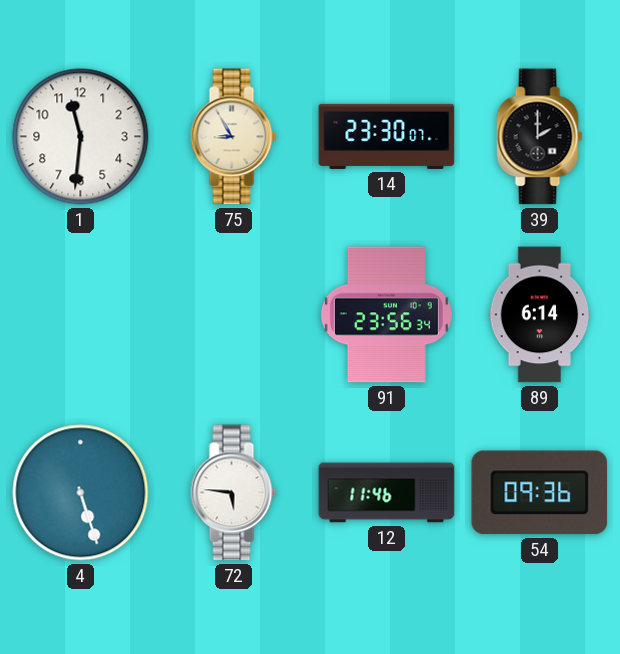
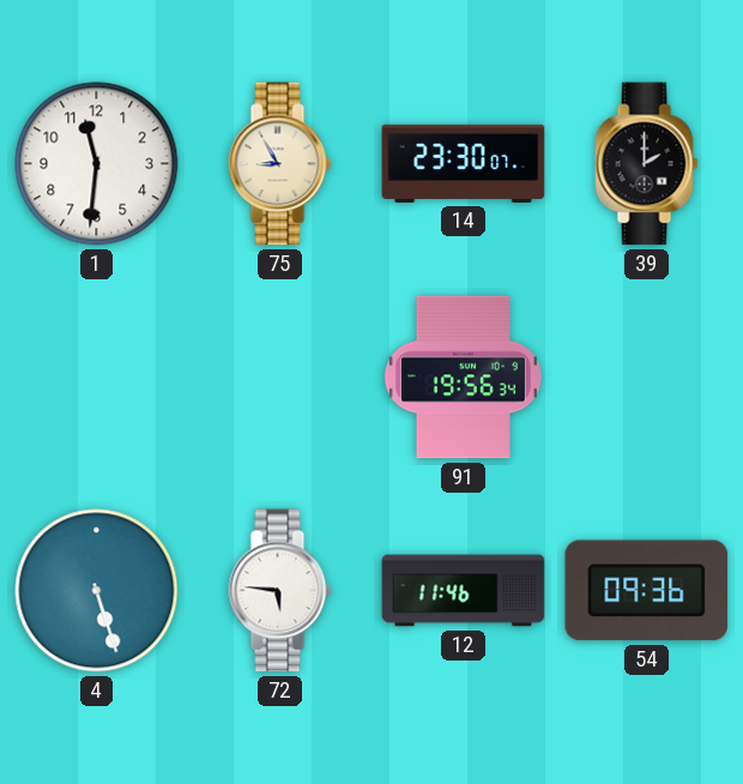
91: 23:56 -> 19:56
89: 6:14 -> none
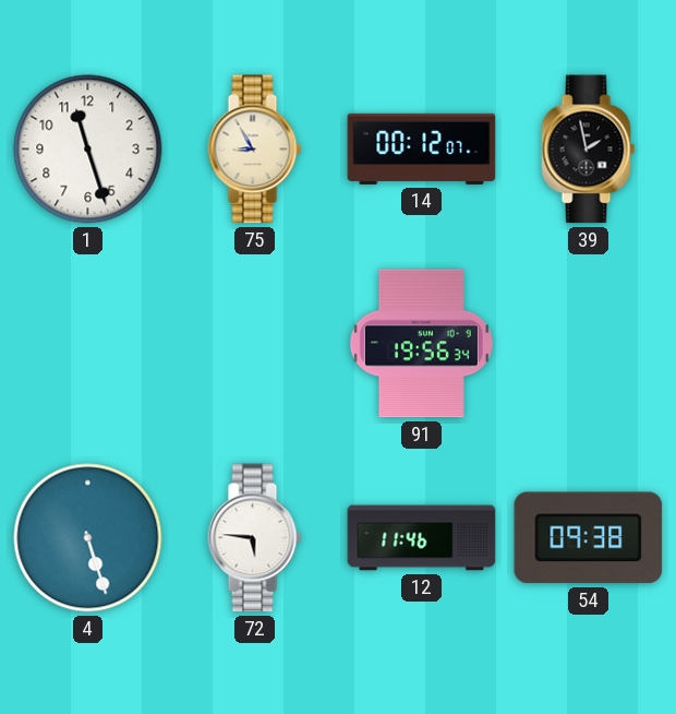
1: 11:31 -> 11:27
14: 23:30 -> 00:12
39: 2:00 -> 1:58
54: 09:36 -> 09:38
